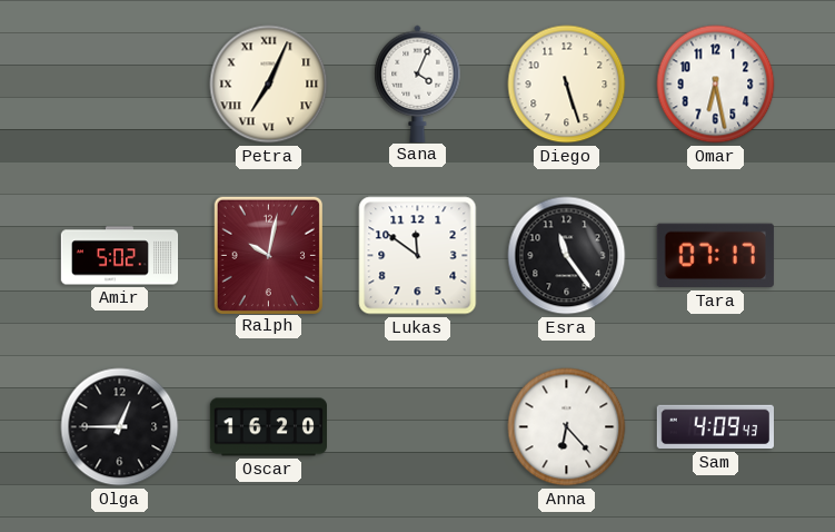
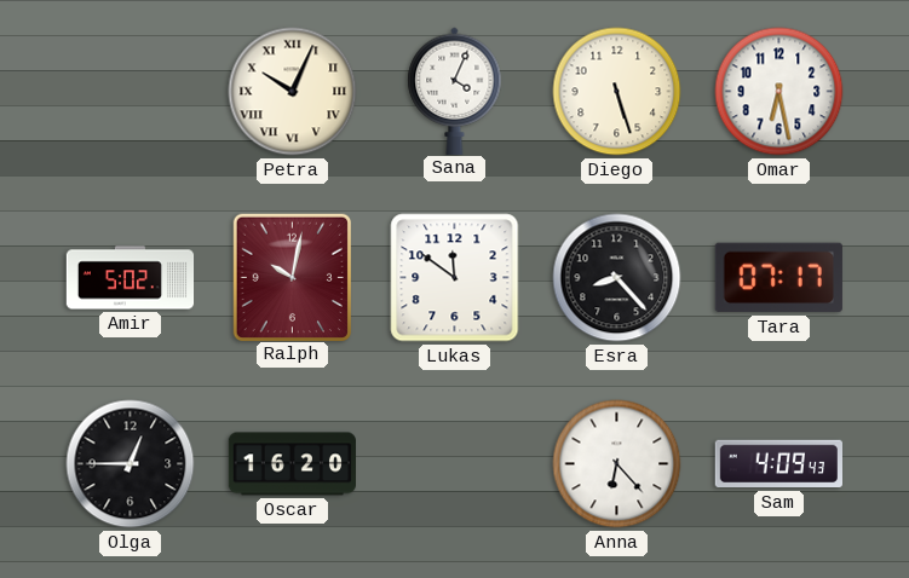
Petra: 7:04 -> 10:04
Esra: 11:24 -> 8:23
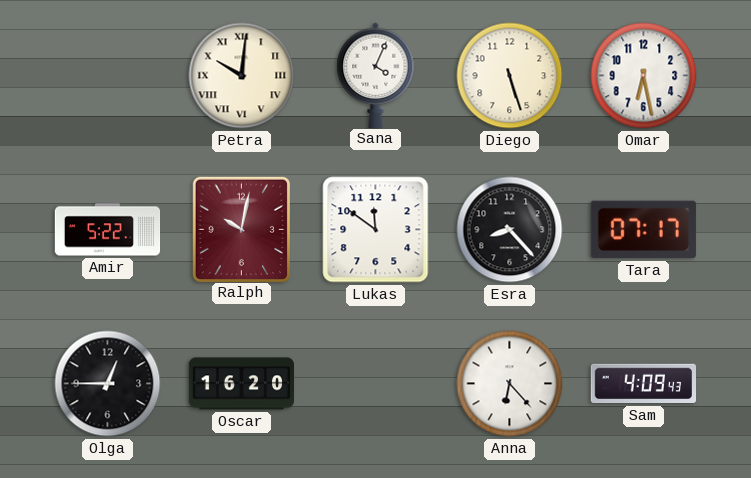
Petra: 10:04 -> 10:01
Amir: 5:02 -> 5:22
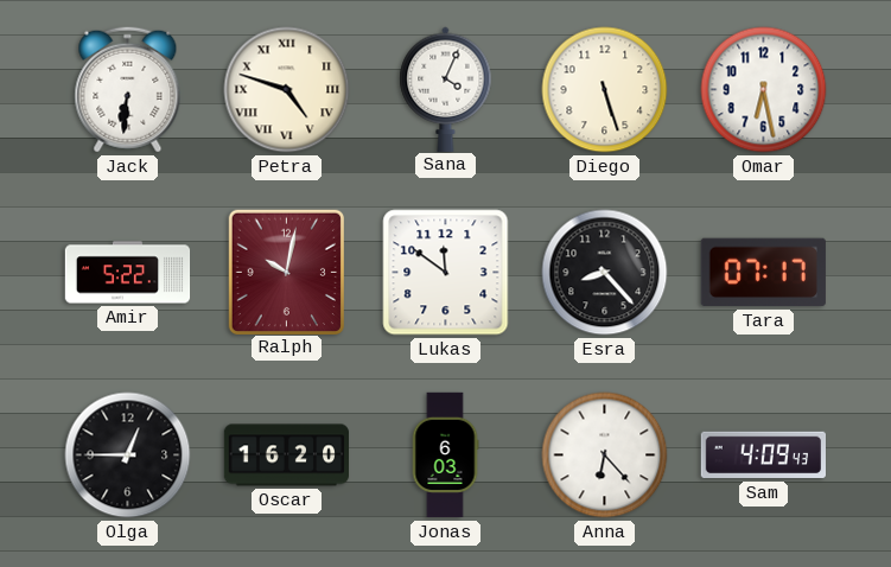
Jack: none -> 6:31
Petra: 10:01 -> 4:48
Jonas: none -> 6:03
